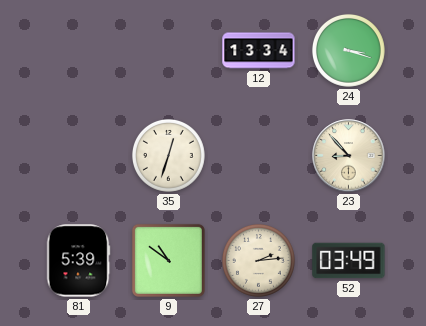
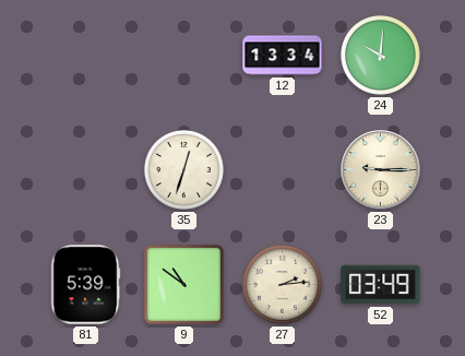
24: 3:18 -> 10:01
23: 8:53 -> 9:15
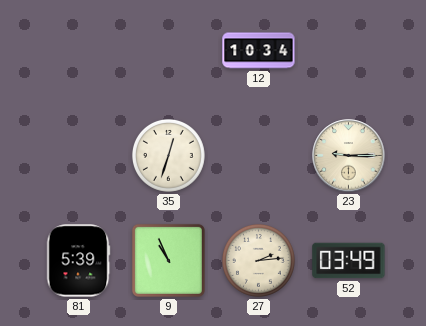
12: 13:34 -> 10:34
24: 10:01 -> none
9: 10:51 -> 10:56
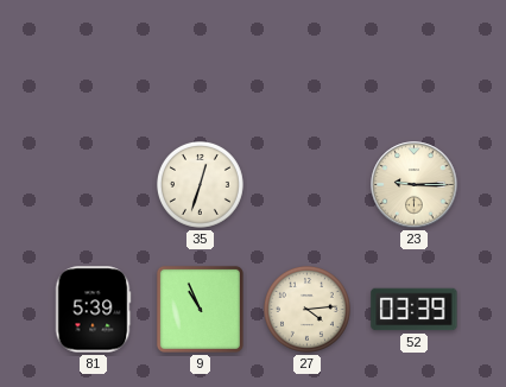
12: 10:34 -> none
27: 2:14 -> 4:14
52: 03:49 -> 03:39
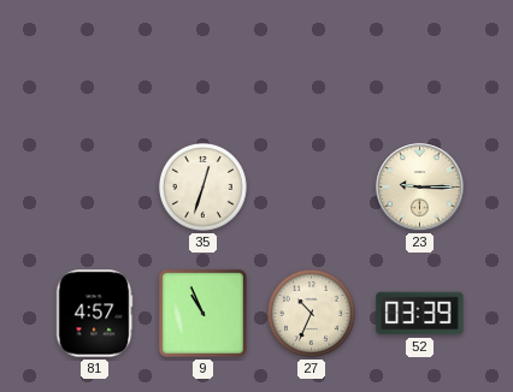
81: 5:39 -> 4:57
27: 4:14 -> 10:34
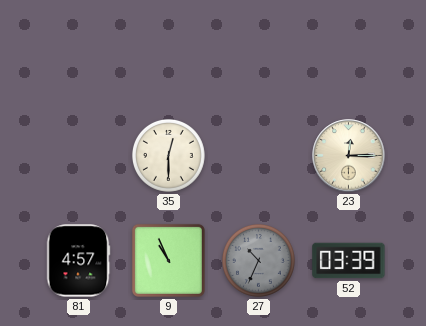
35: 12:33 -> 12:30
23: 9:15 -> 12:15
27 dial: cream -> grey
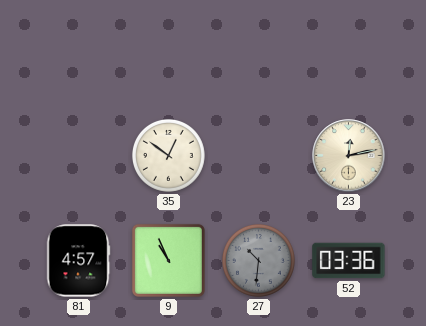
35: 12:30 -> 12:51
23: 12:15 -> 12:13
27: 10:34 -> 10:31
52: 03:39 -> 03:36
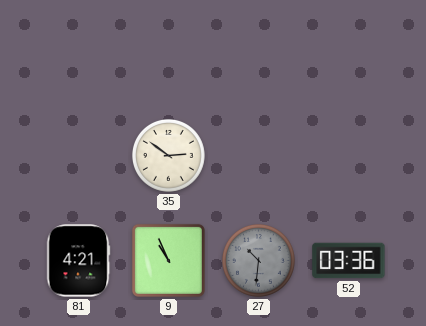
35: 12:51 -> 2:51
23: 12:13 -> none
81: 4:57 -> 4:21
